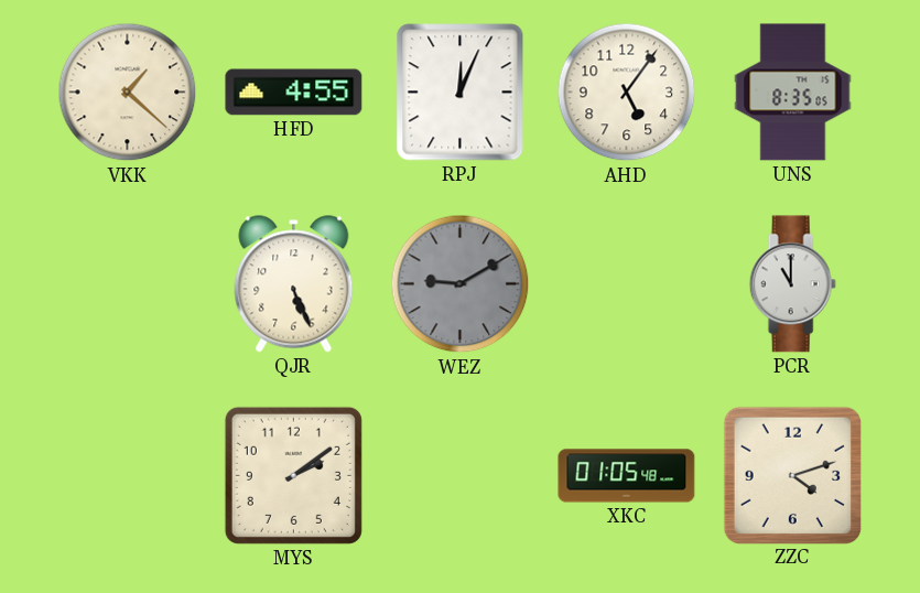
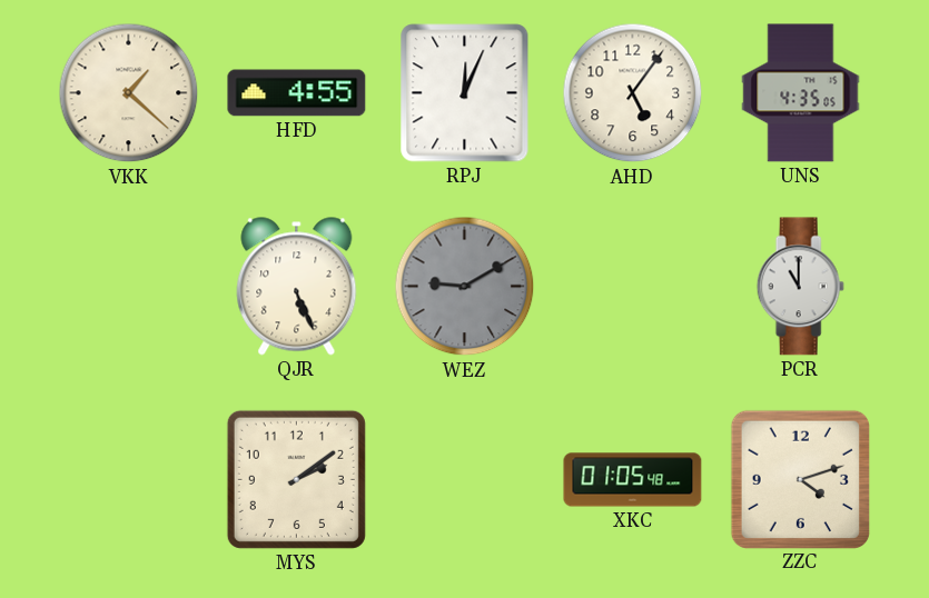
UNS: 8:35 -> 4:35
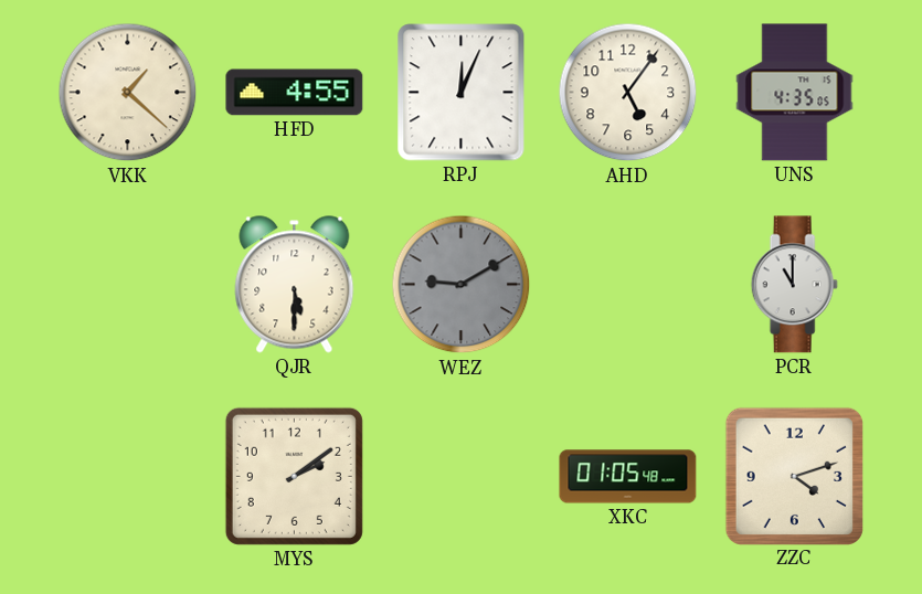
QJR: 5:26 -> 5:30
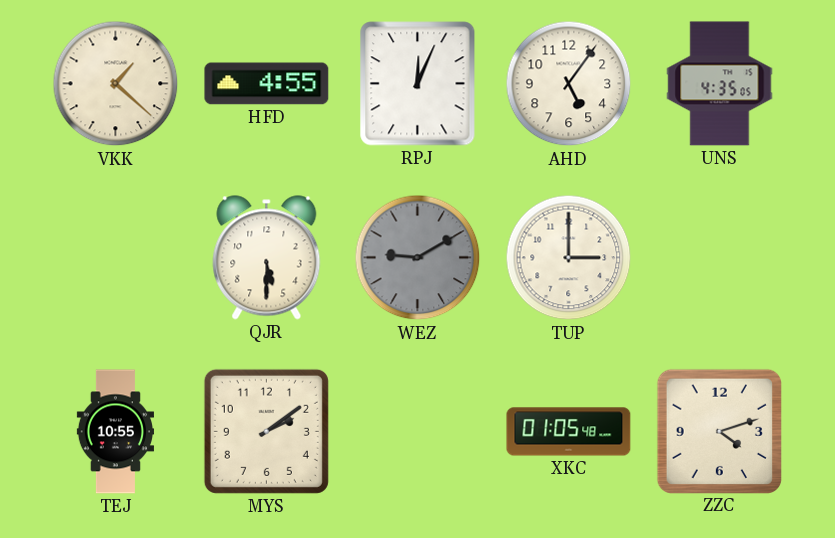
TUP: none -> 3:00
PCR: 11:00 -> none
TEJ: none -> 10:55
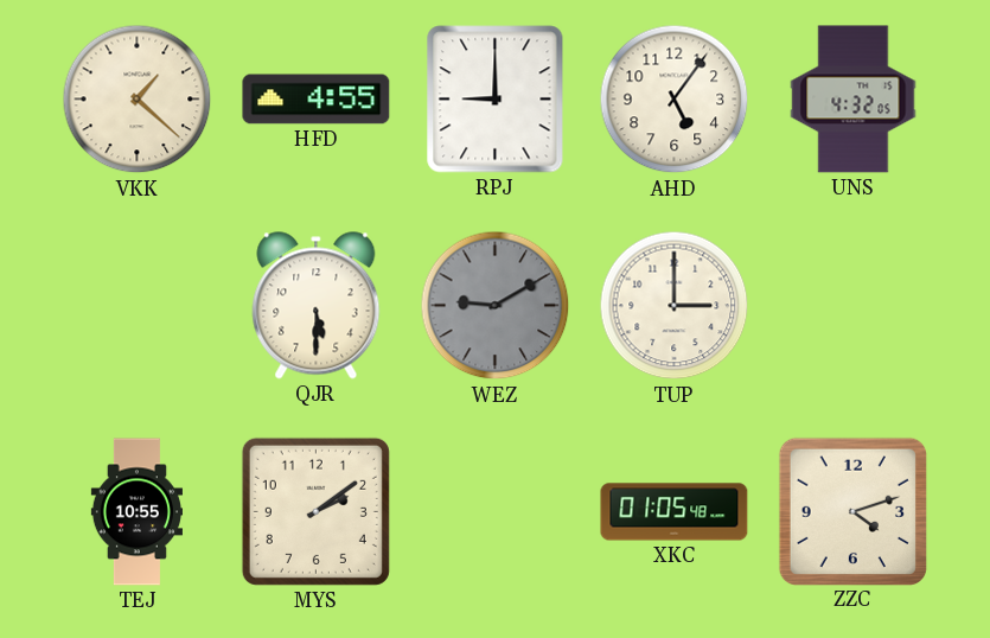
RPJ: 12:04 -> 9:00
UNS: 4:35 -> 4:32
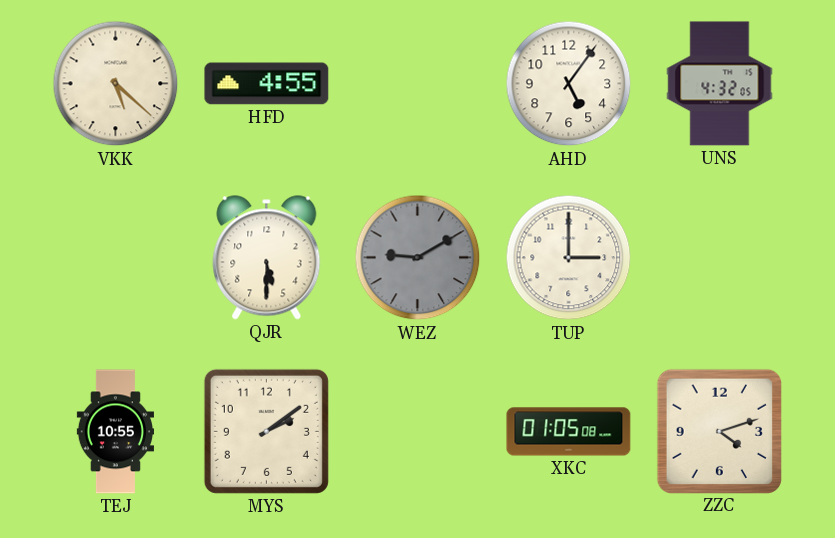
VKK: 1:22 -> 5:22
RPJ: 9:00 -> none
XKC: 01:05:48 -> 01:05:08
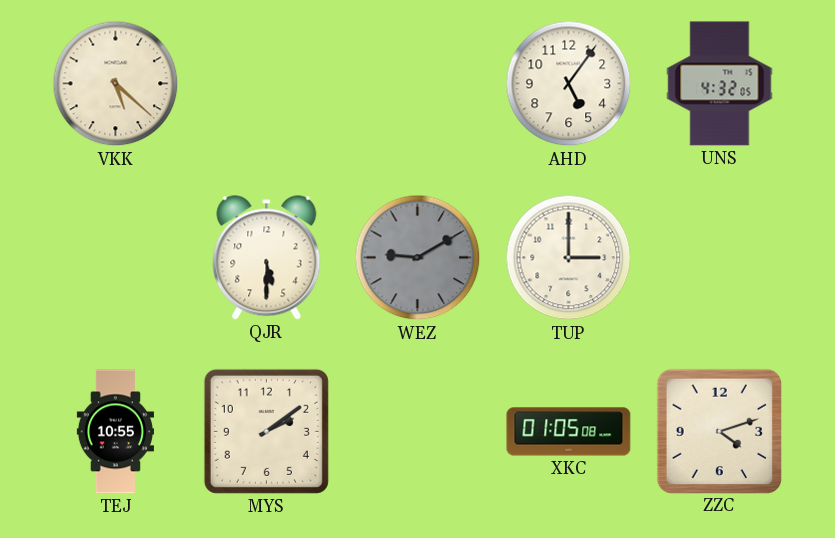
HFD: 4:55 -> none
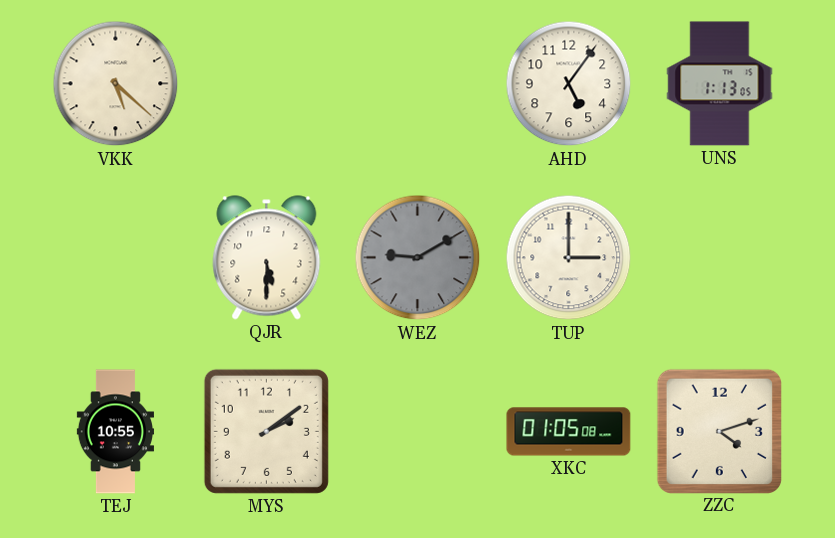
UNS: 4:32 -> 1:13
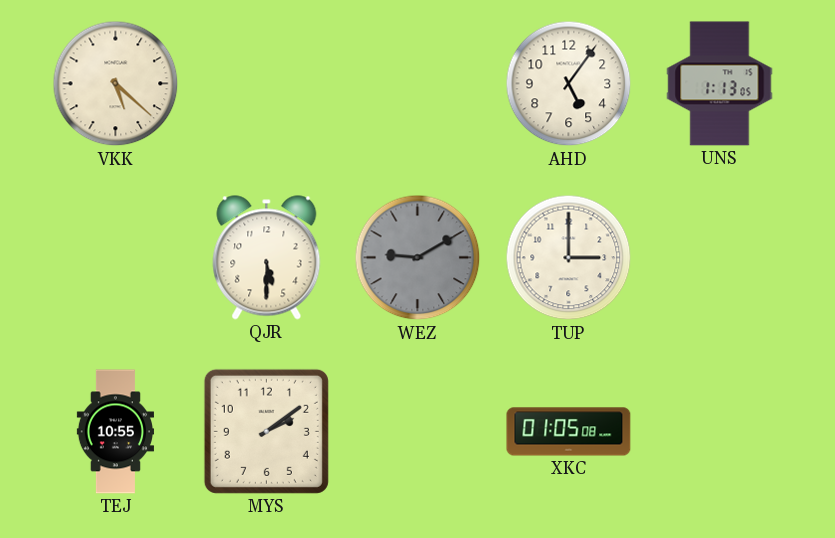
ZZC: 4:12 -> none
